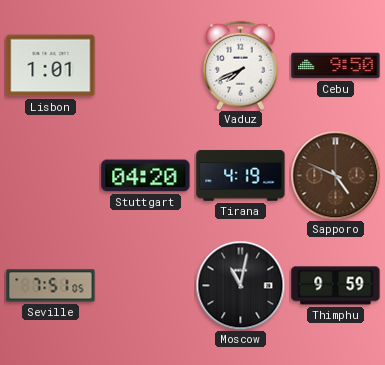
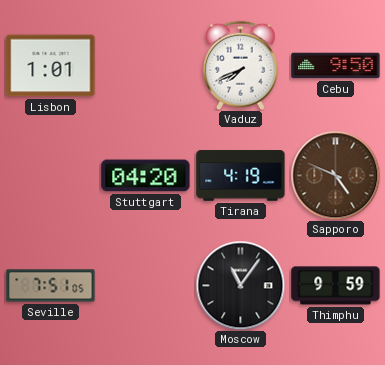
Moscow: 11:02 -> 11:06
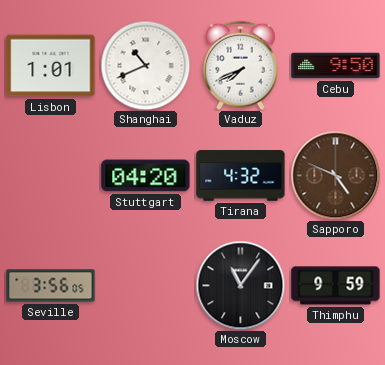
Shanghai: none -> 10:41
Tirana: 4:19 -> 4:32
Seville: 7:51 -> 3:56
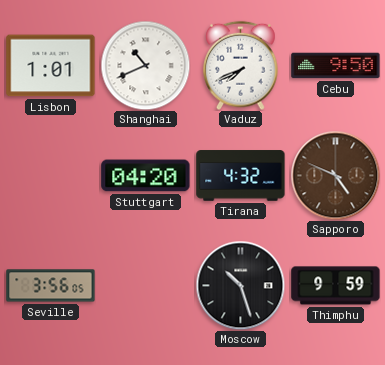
Moscow: 11:06 -> 10:27
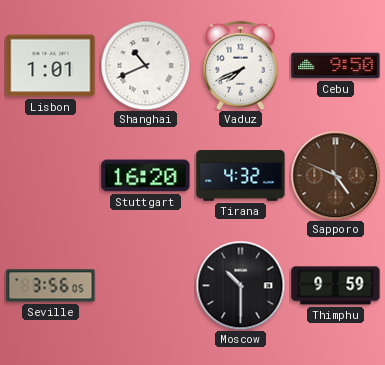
Stuttgart: 04:20 -> 16:20
Moscow: 10:27 -> 10:30
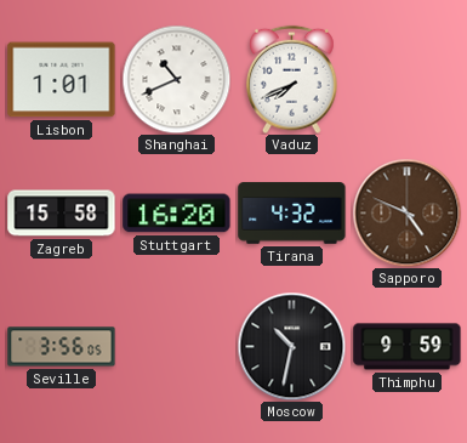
Cebu: 9:50 -> none
Zagreb: none -> 15:58
Moscow: 10:30 -> 10:32
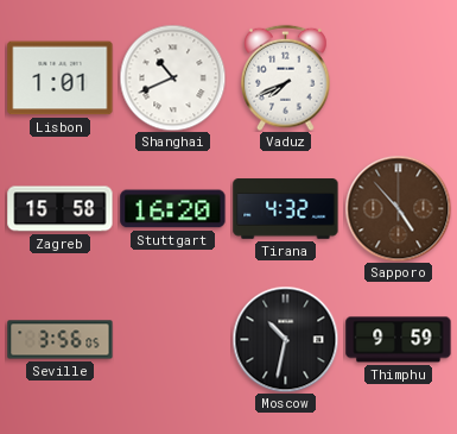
Sapporo: 4:49 -> 4:53
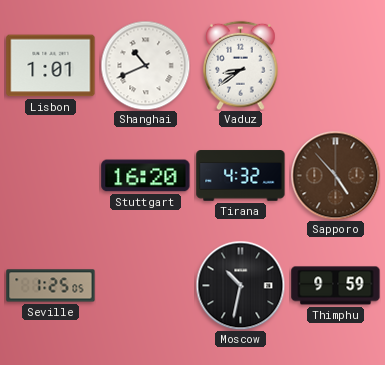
Vaduz: 7:41 -> 8:39
Zagreb: 15:58 -> none
Seville: 3:56 -> 1:25
